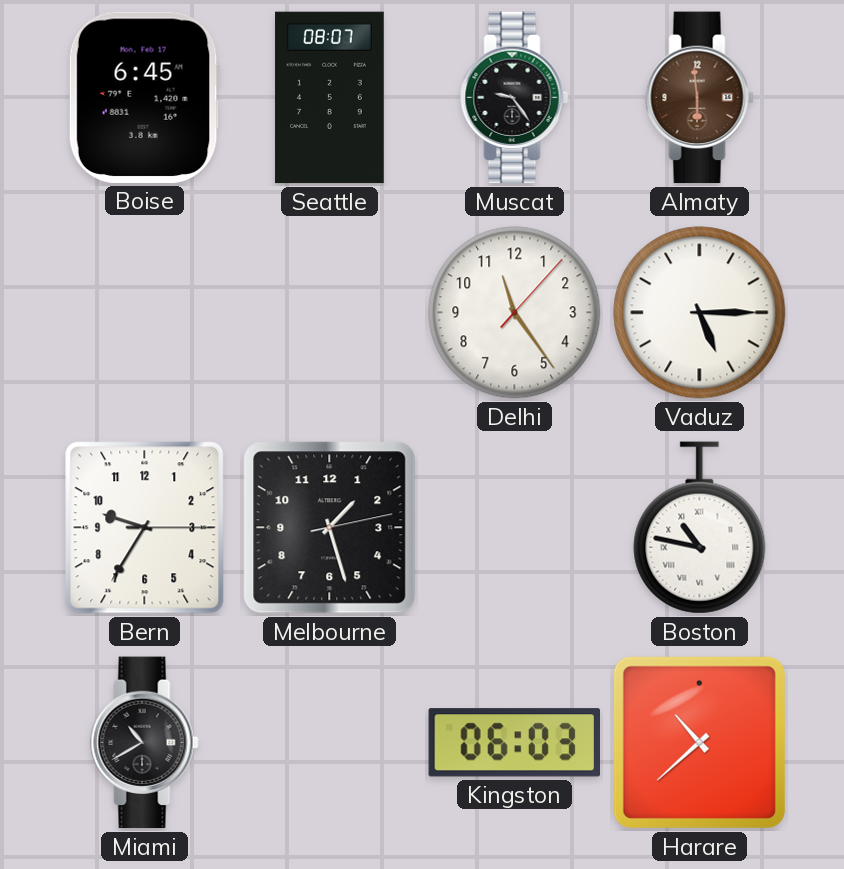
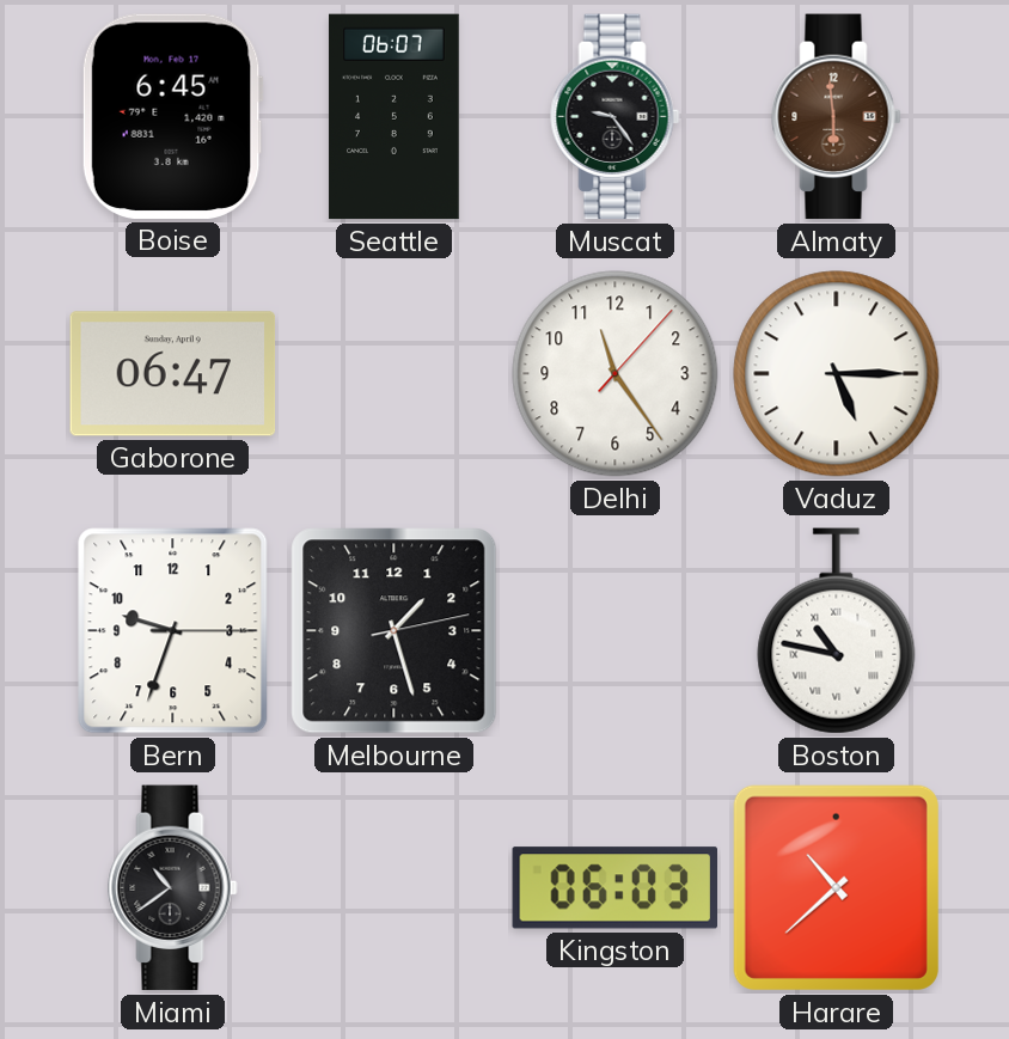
Seattle: 08:07 -> 06:07
Gaborone: none -> 06:47
Bern: 9:35 -> 9:33
Miami: 10:40 -> 10:39
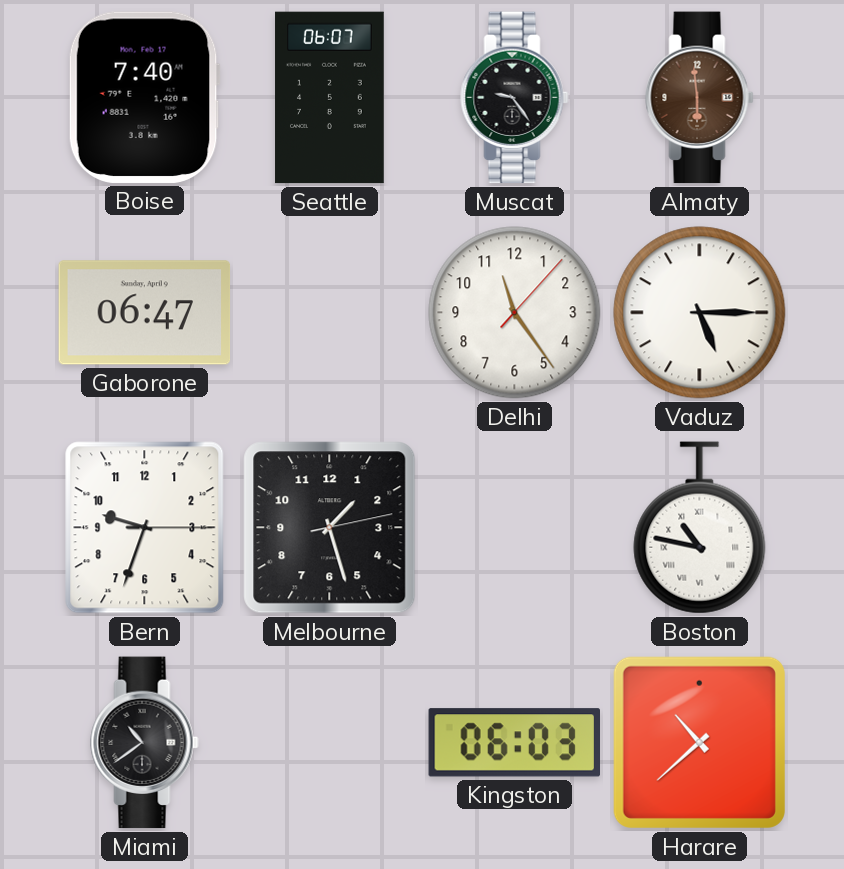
Boise: 6:45 -> 7:40
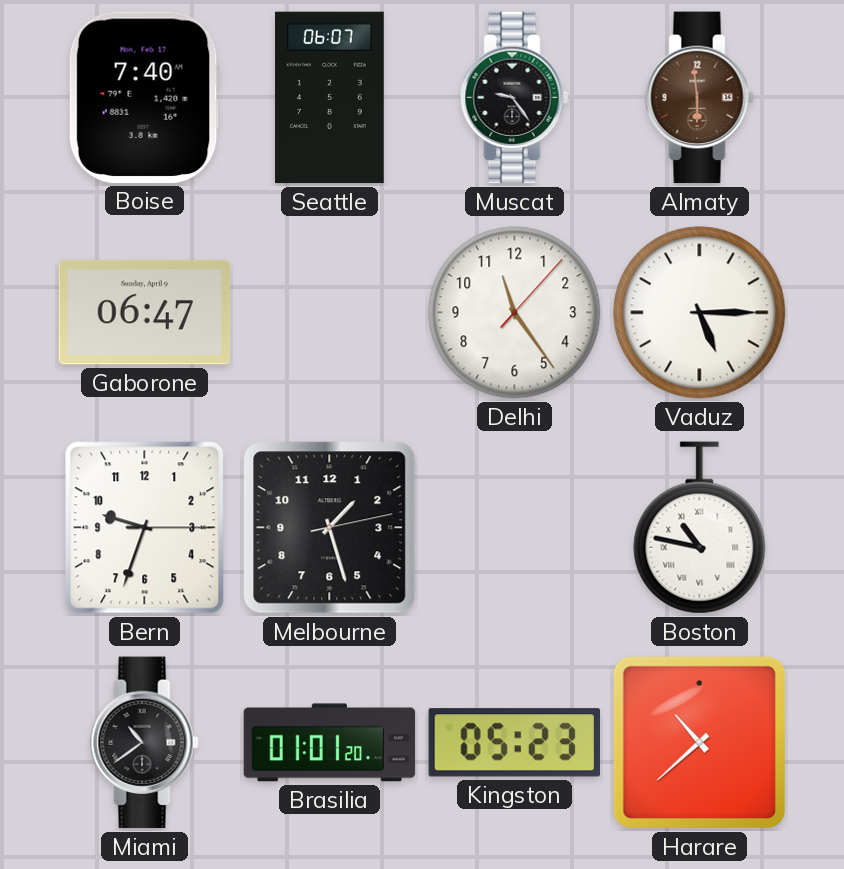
Brasilia: none -> 01:01
Kingston: 06:03 -> 05:23
